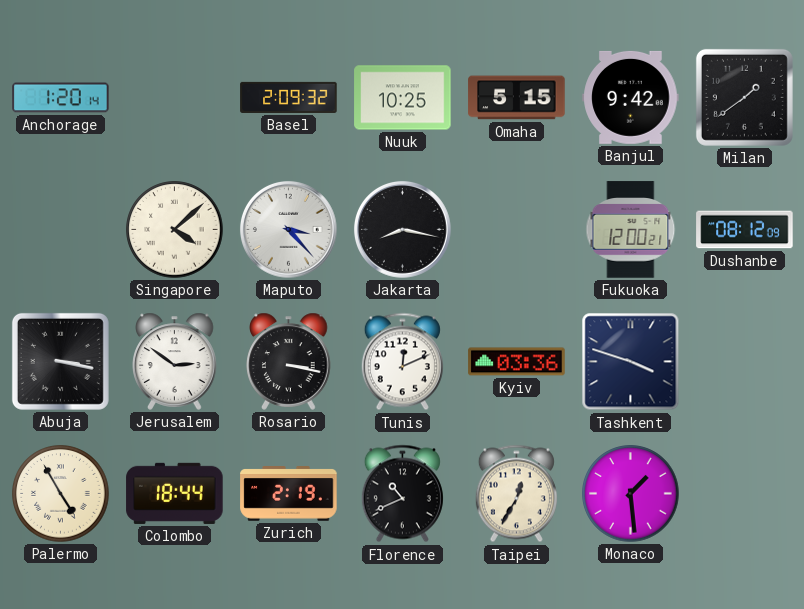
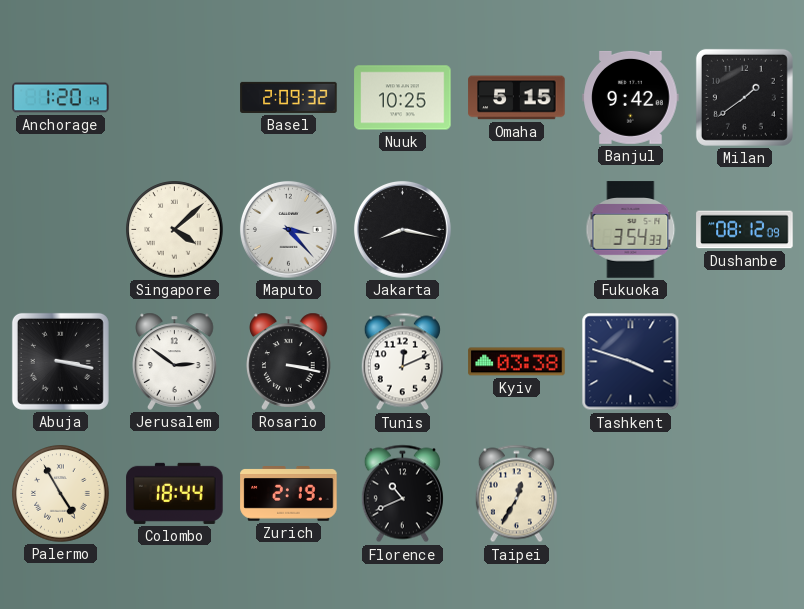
Fukuoka: 12:00 -> 3:54
Kyiv: 03:36 -> 03:38
Monaco: 1:29 -> none
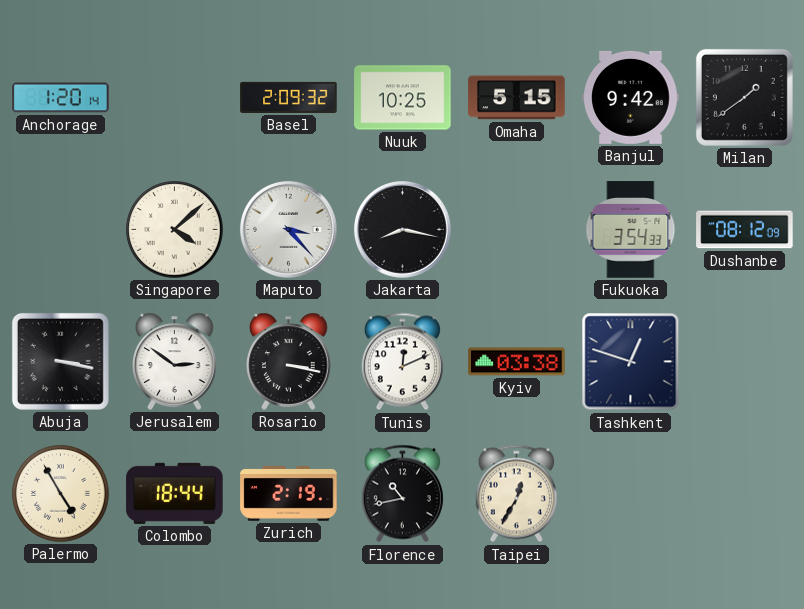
Tashkent: 3:48 -> 12:48
Florence: 10:41 -> 10:43
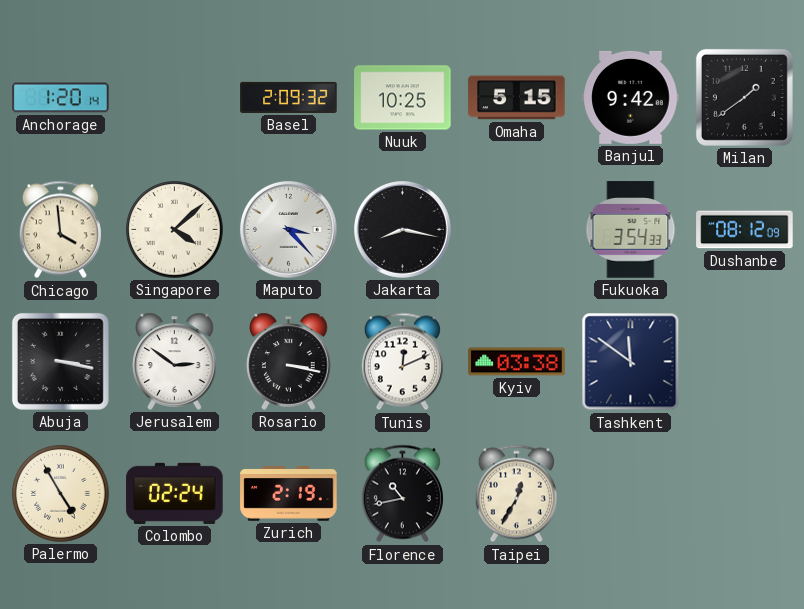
Chicago: none -> 3:59
Tashkent: 12:48 -> 11:51
Colombo: 18:44 -> 02:24
